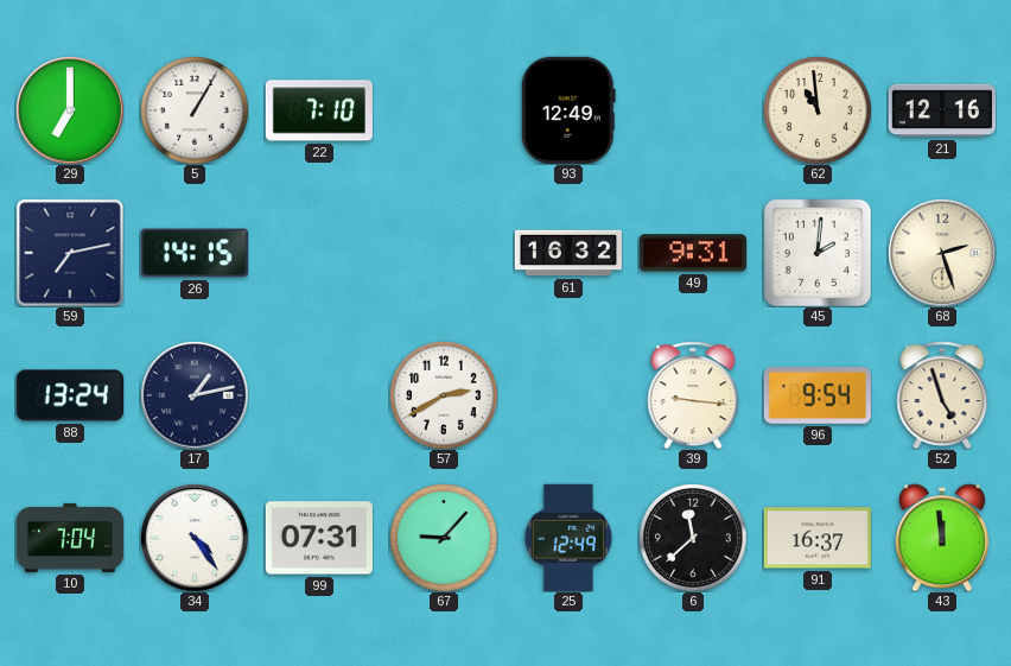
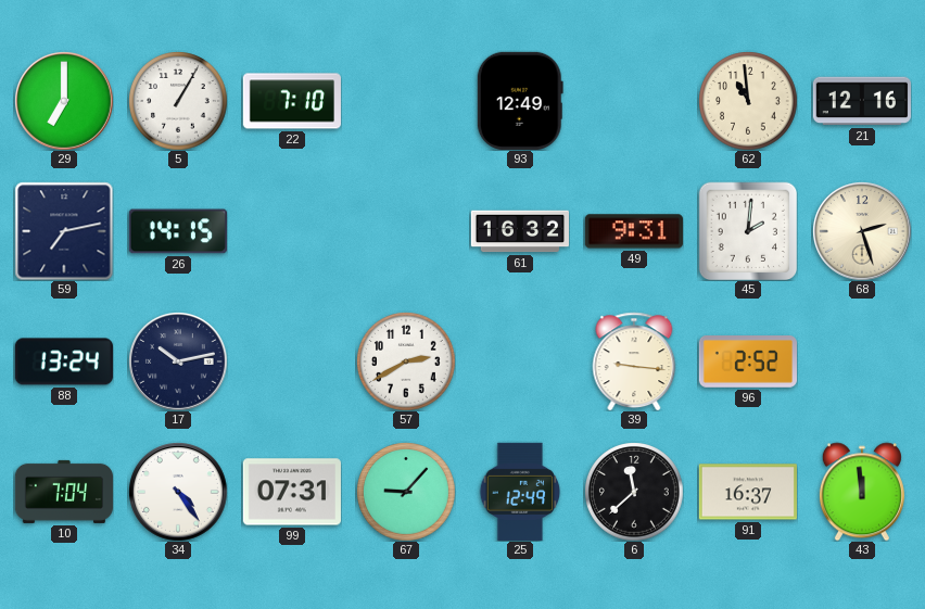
17: 1:13 -> 10:13
96: 9:54 -> 2:52
52: 4:57 -> none
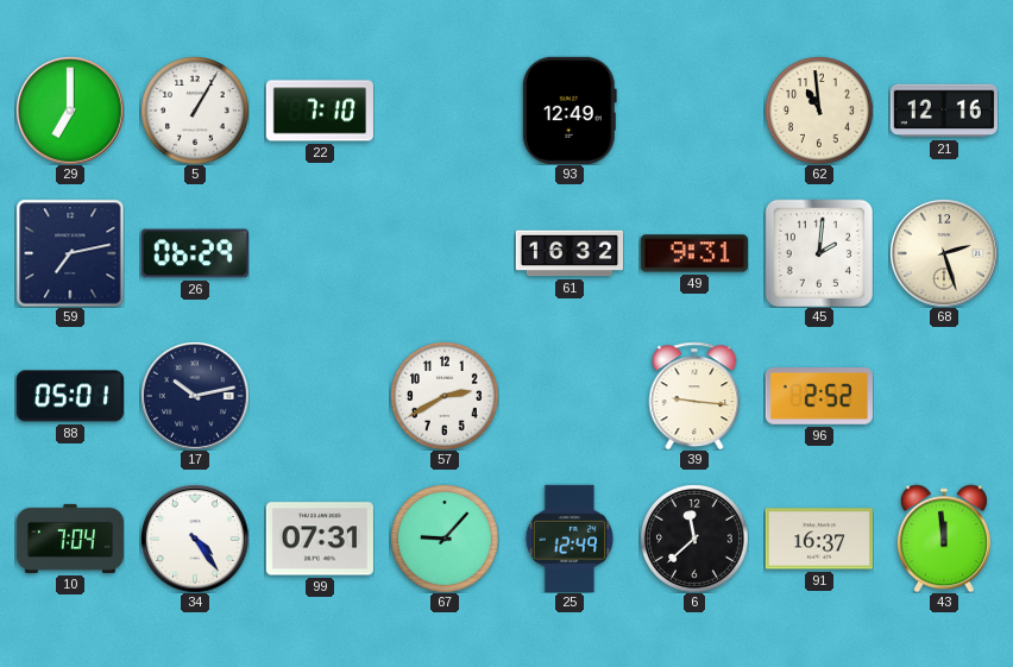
26: 14:15 -> 06:29
88: 13:24 -> 05:01
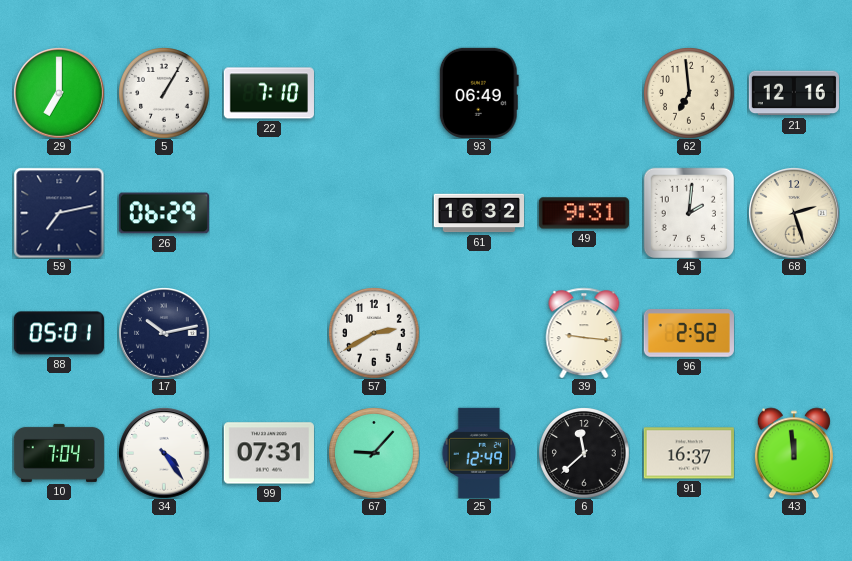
93: 12:49 -> 06:49
62: 10:59 -> 6:59
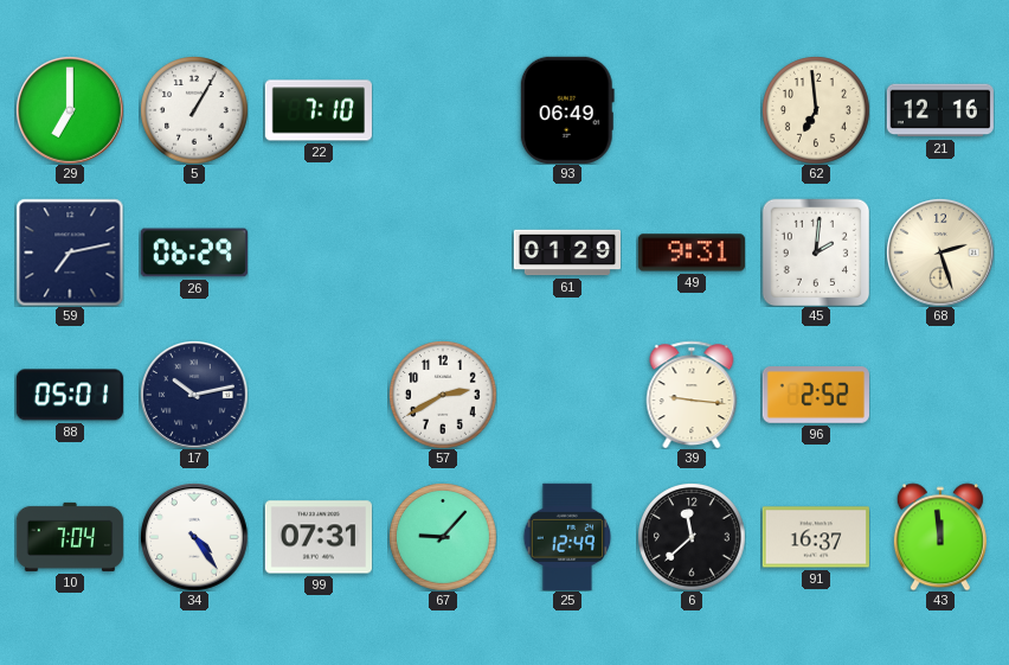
61: 16:32 -> 01:29
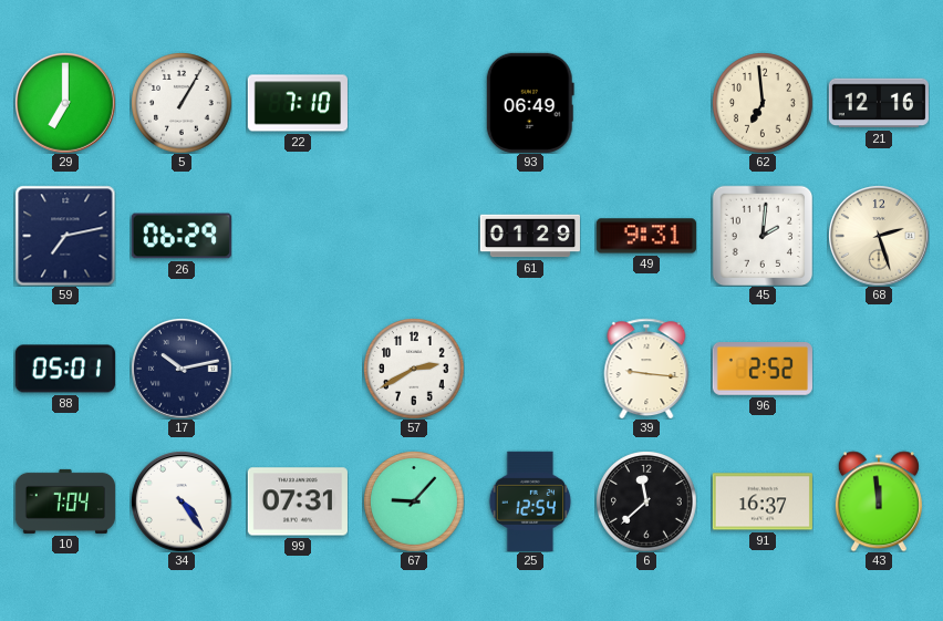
25: 12:49 -> 12:54
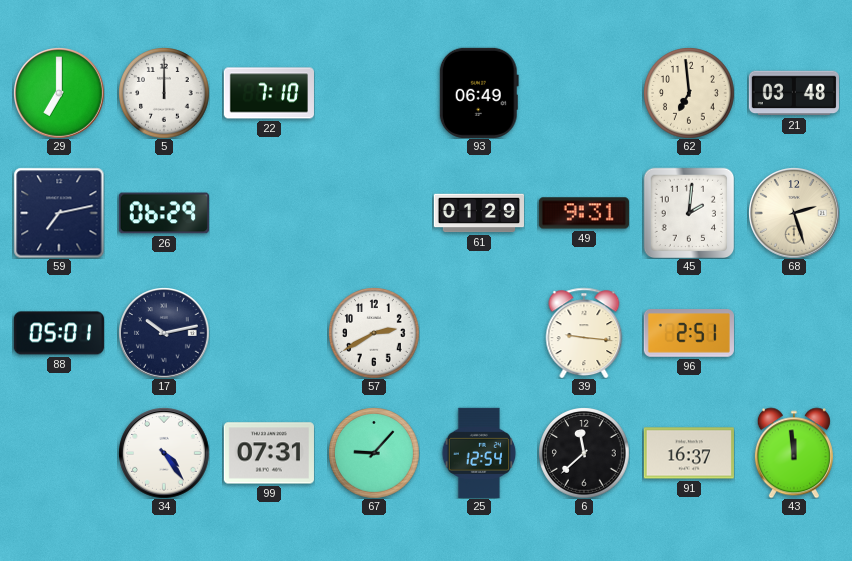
5: 1:05 -> 12:00
21: 12:16 -> 03:48
96: 2:52 -> 2:51
10: 7:04 -> none
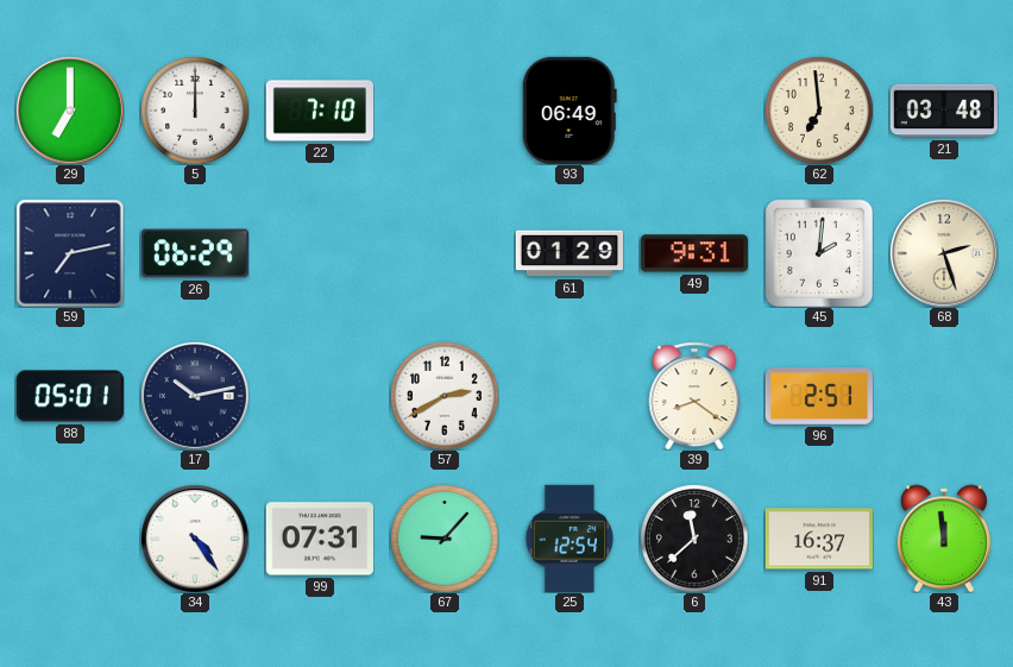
39: 9:16 -> 8:21
